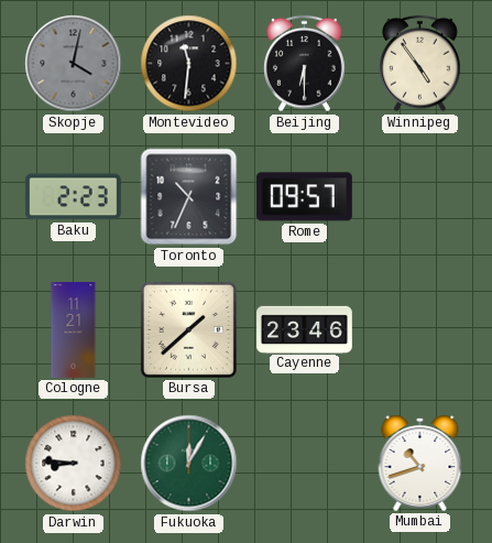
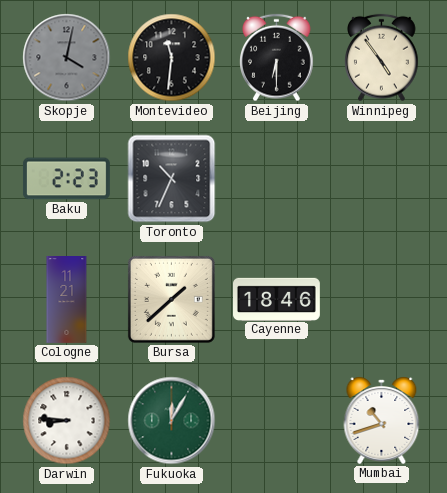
Rome: 09:57 -> none
Cayenne: 23:46 -> 18:46
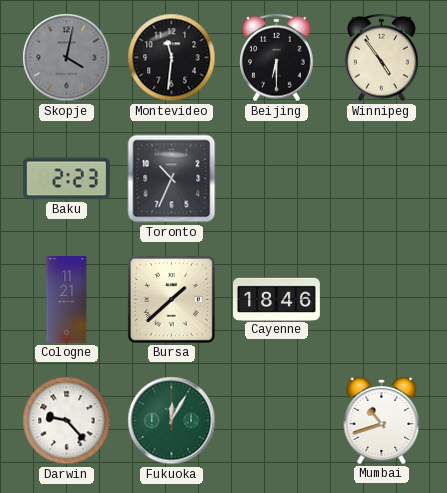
Darwin: 8:46 -> 9:23
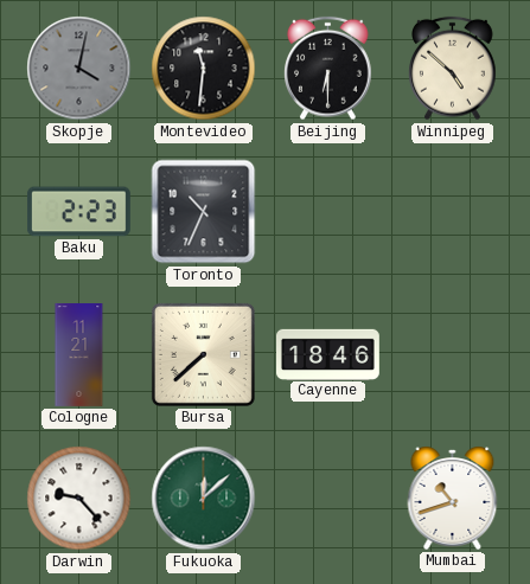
Winnipeg: 4:54 -> 4:52
Bursa: 1:38 -> 7:38
Fukuoka: 12:05 -> 12:08
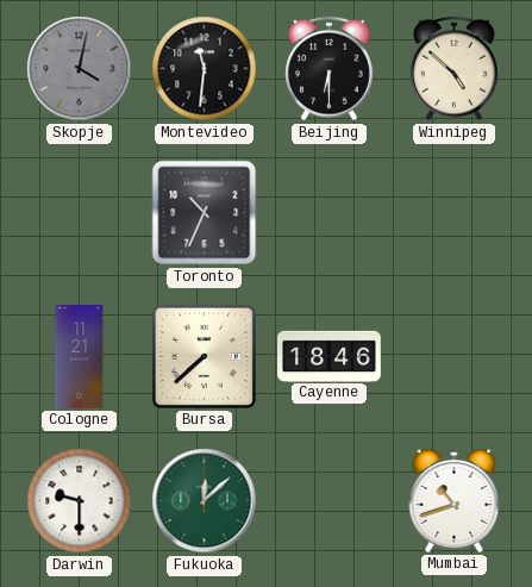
Baku: 2:23 -> none
Darwin: 9:23 -> 9:30
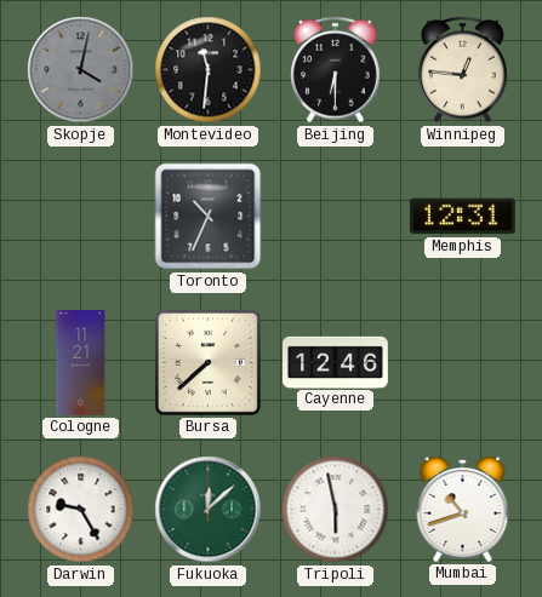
Winnipeg: 4:52 -> 12:46
Memphis: none -> 12:31
Cayenne: 18:46 -> 12:46
Darwin: 9:30 -> 9:25
Tripoli: none -> 5:58
